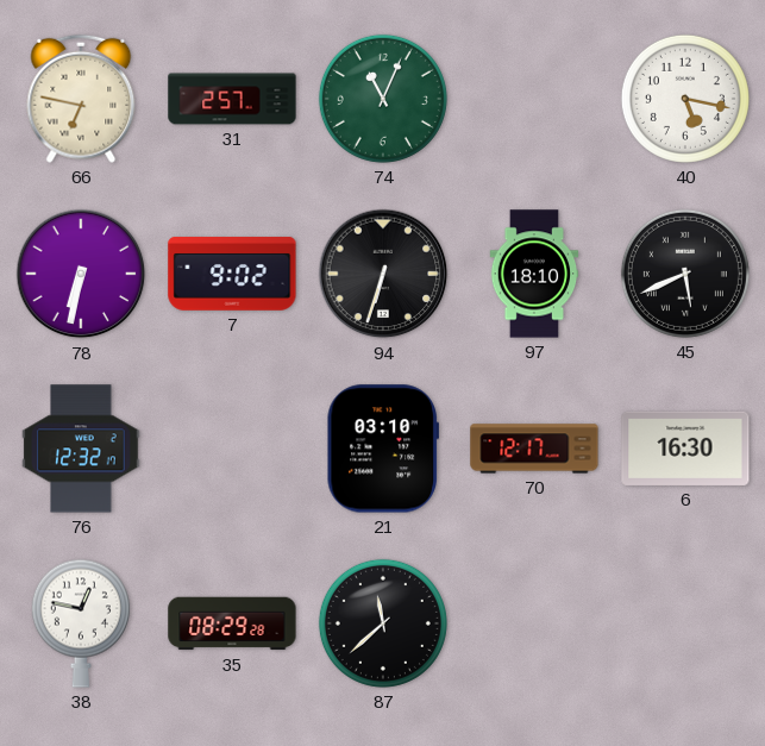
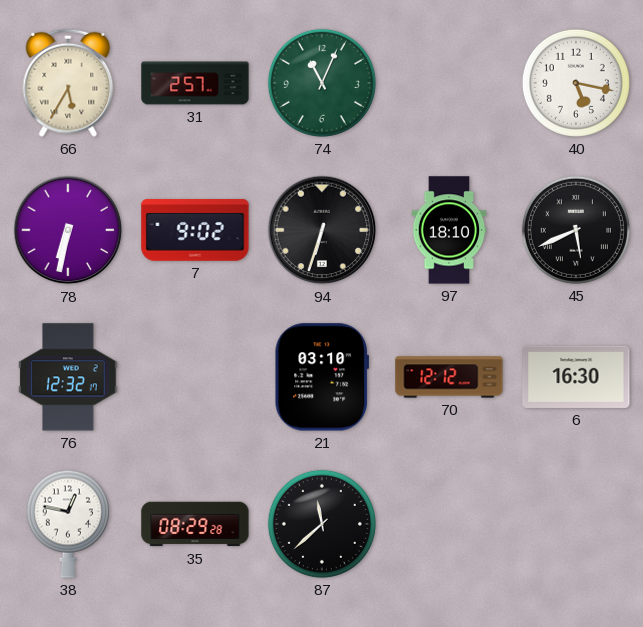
66: 6:47 -> 5:35
70: 12:17 -> 12:12
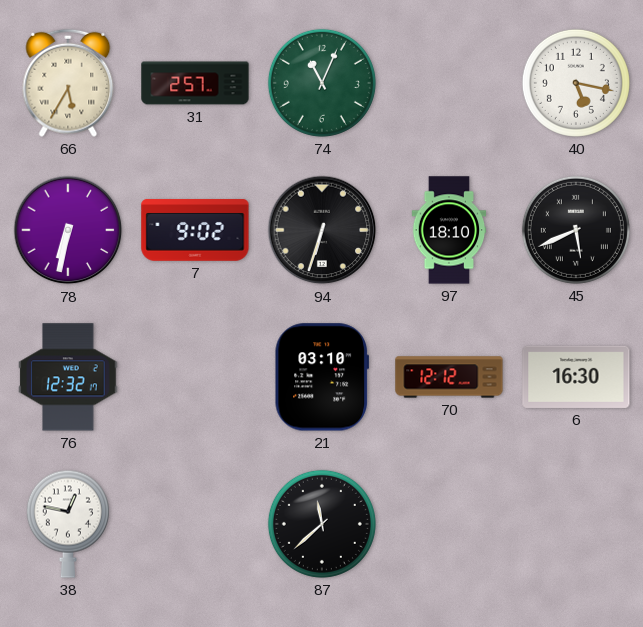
35: 08:29 -> none
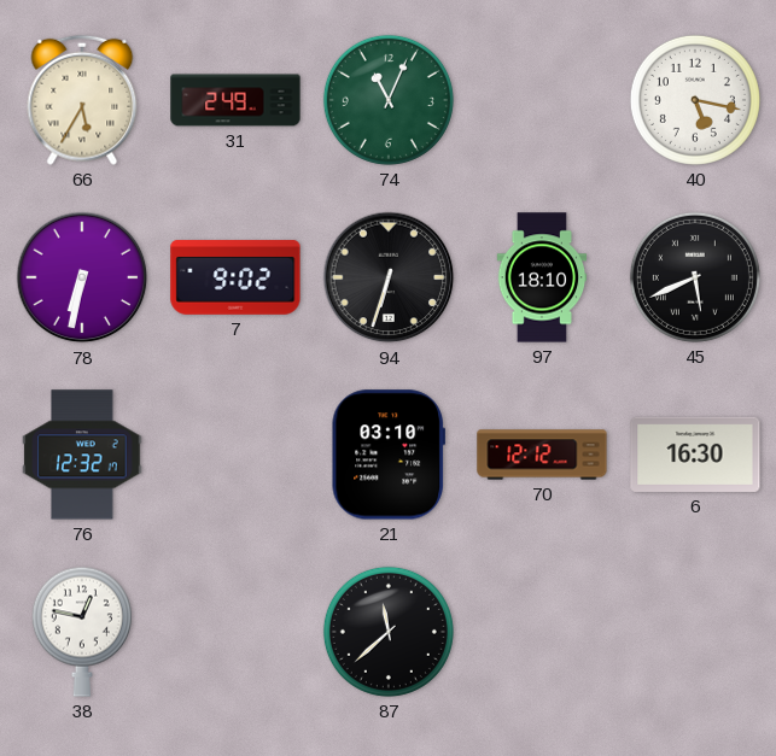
31: 2:57 -> 2:49
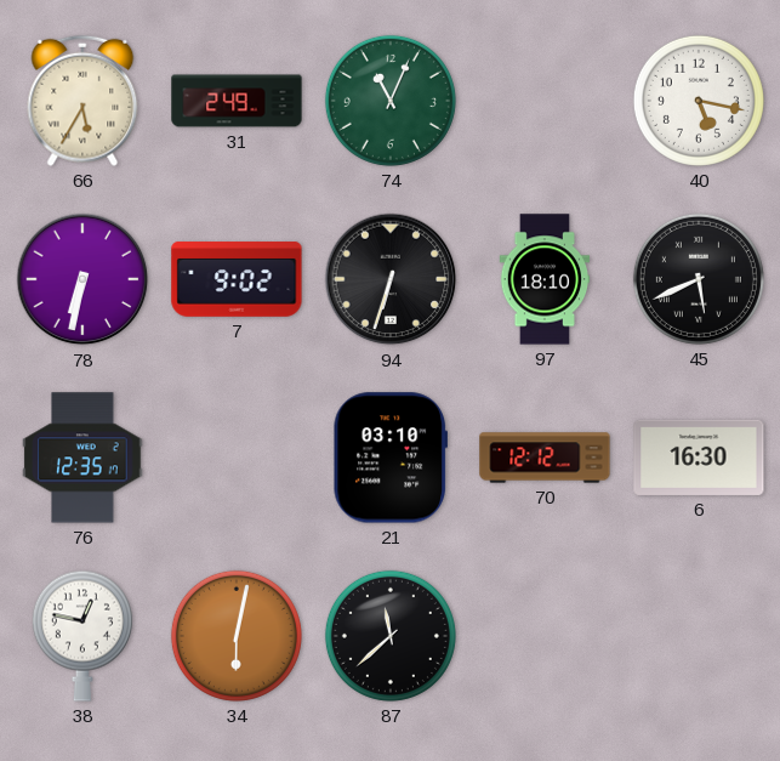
76: 12:32 -> 12:35
34: none -> 6:02
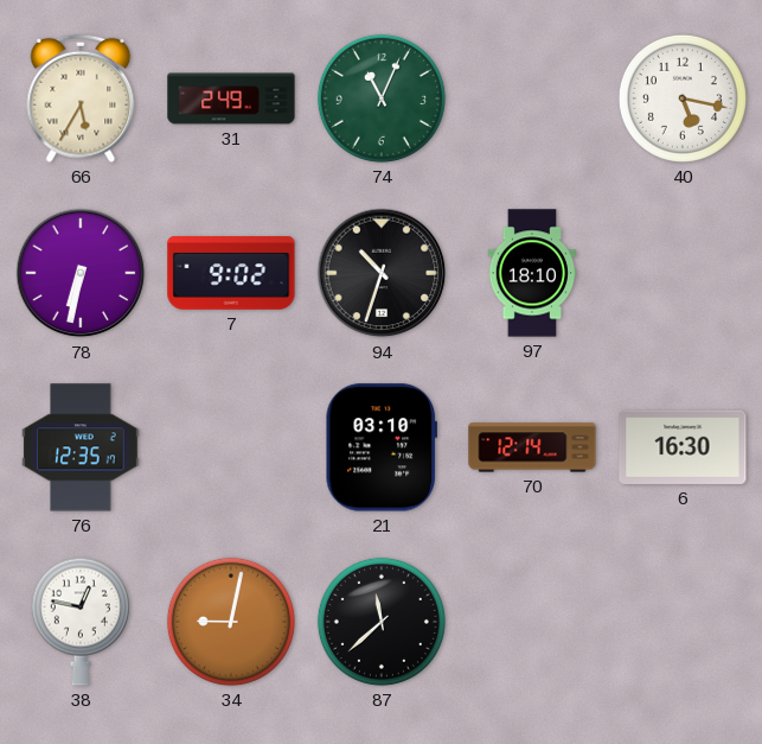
94: 6:33 -> 10:33
45: 5:41 -> none
70: 12:12 -> 12:14
34: 6:02 -> 9:02
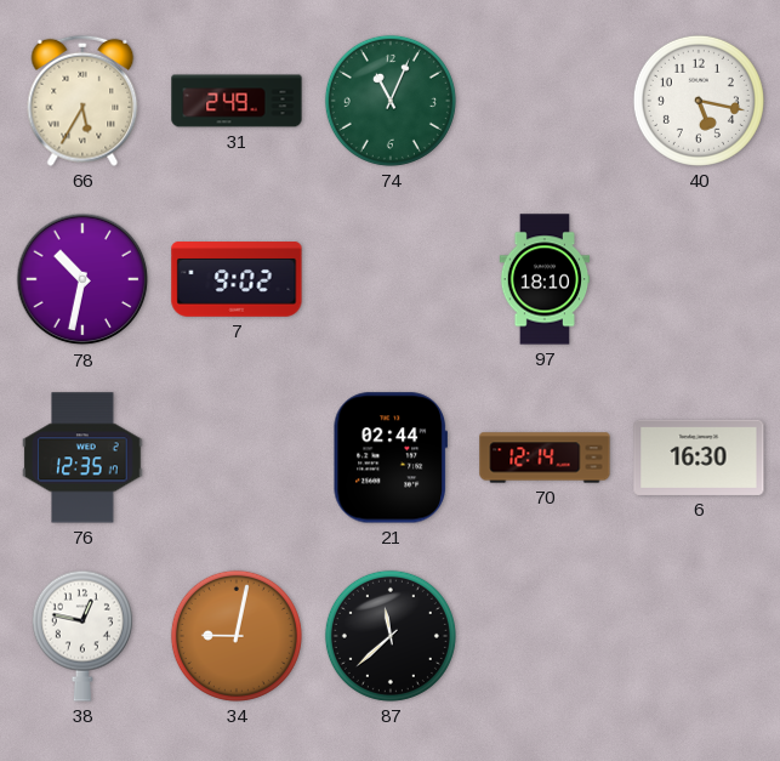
78: 6:32 -> 10:32
94: 10:33 -> none
21: 03:10 -> 02:44
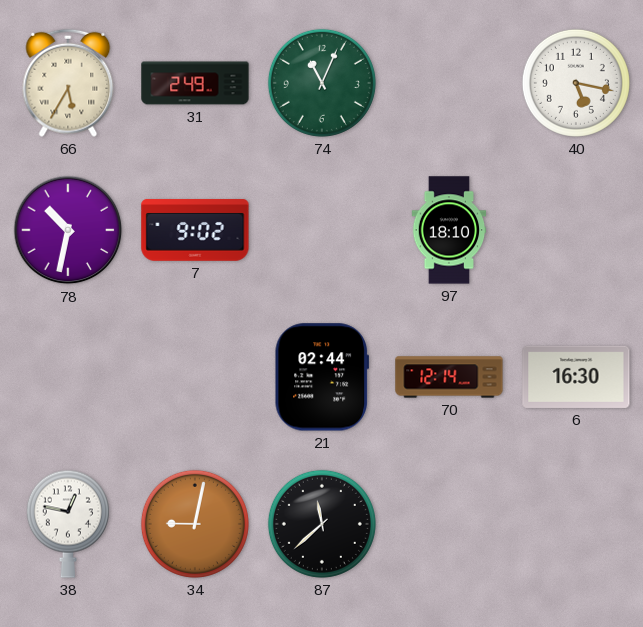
76: 12:35 -> none
